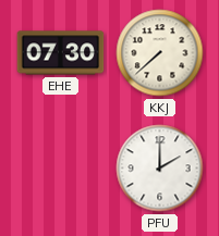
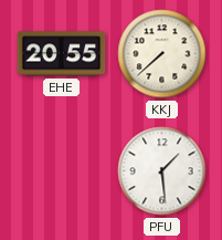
EHE: 07:30 -> 20:55
PFU: 2:00 -> 1:29
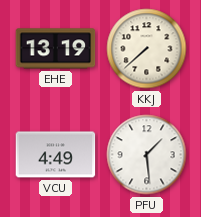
EHE: 20:55 -> 13:19
VCU: none -> 4:49
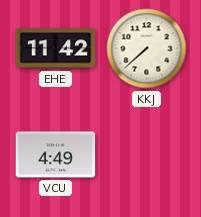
EHE: 13:19 -> 11:42
PFU: 1:29 -> none
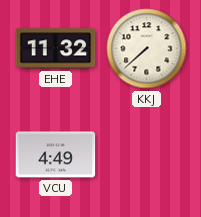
EHE: 11:42 -> 11:32
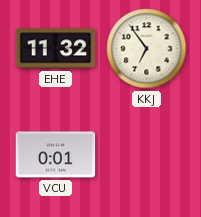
KKJ: 7:38 -> 6:54
VCU: 4:49 -> 0:01
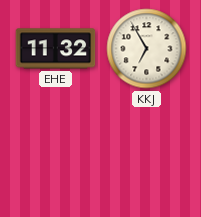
KKJ: 6:54 -> 6:55
VCU: 0:01 -> none
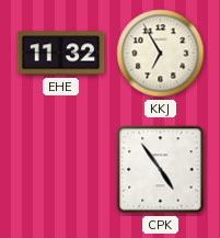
CPK: none -> 4:54
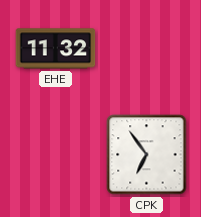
KKJ: 6:55 -> none
CPK: 4:54 -> 6:54
